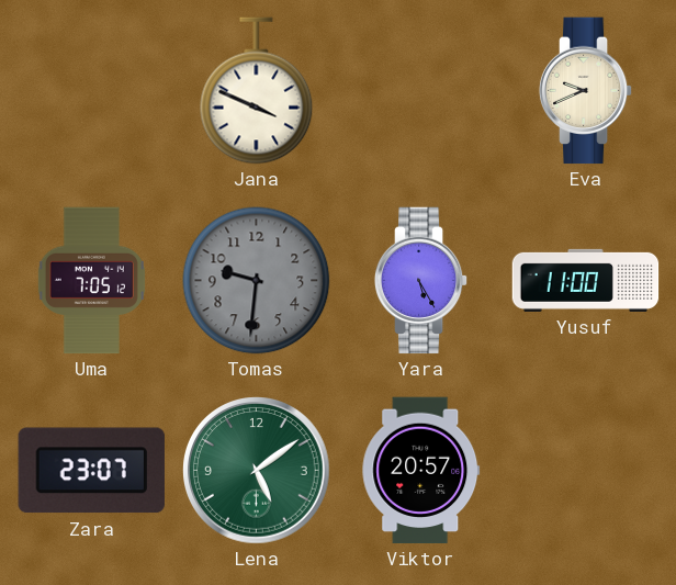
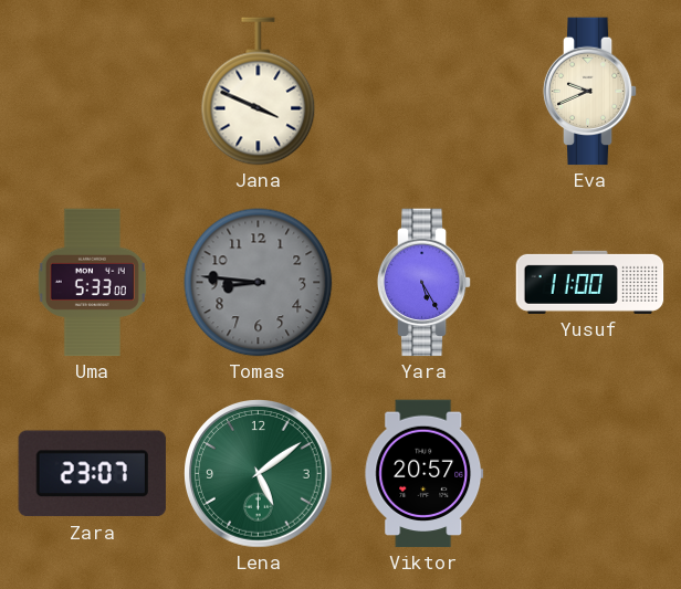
Uma: 7:05 -> 5:33
Tomas: 9:31 -> 8:46
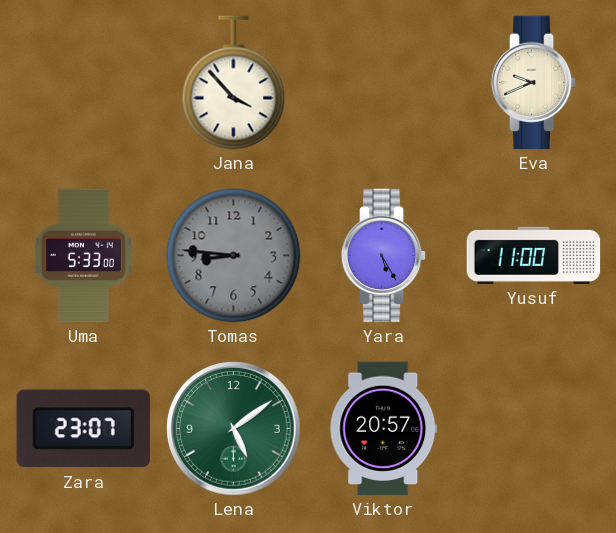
Jana: 3:49 -> 3:53
